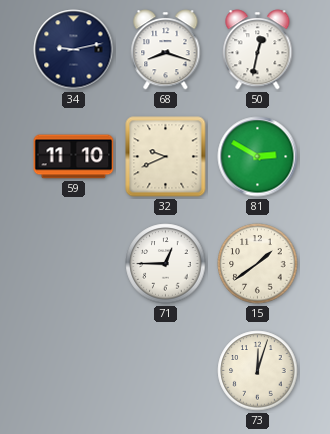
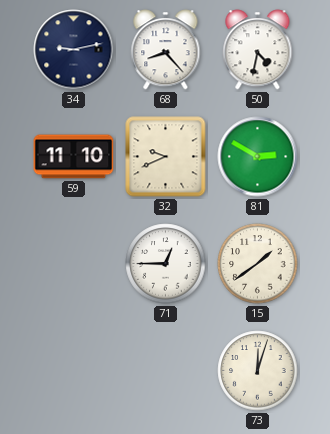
68: 8:18 -> 8:23
50: 12:32 -> 4:32
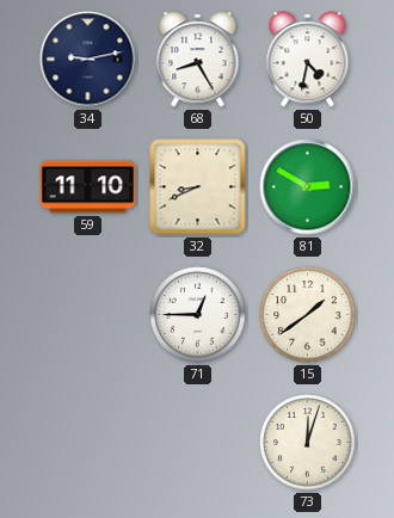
68: 8:23 -> 8:25
32: 9:41 -> 8:41
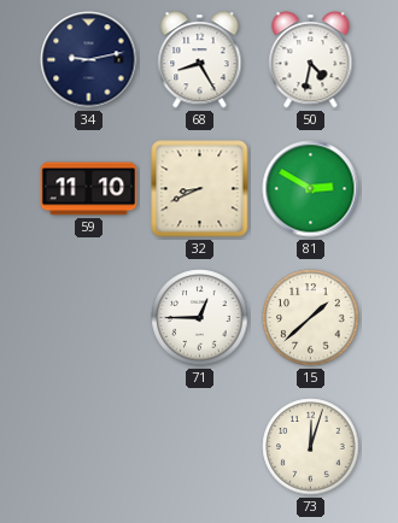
15: 1:39 -> 1:38
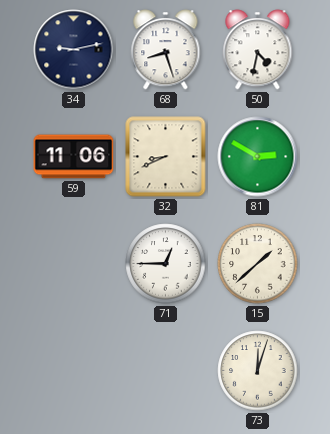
68: 8:25 -> 8:27
59: 11:10 -> 11:06
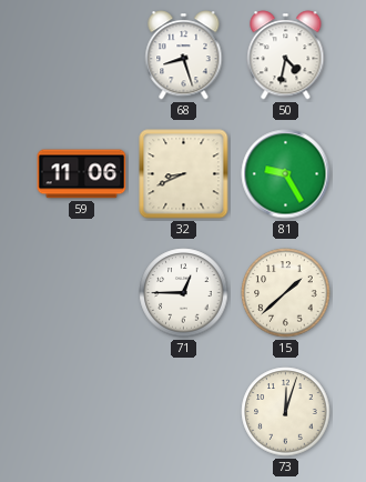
34: 9:13 -> none
81: 2:50 -> 9:25
